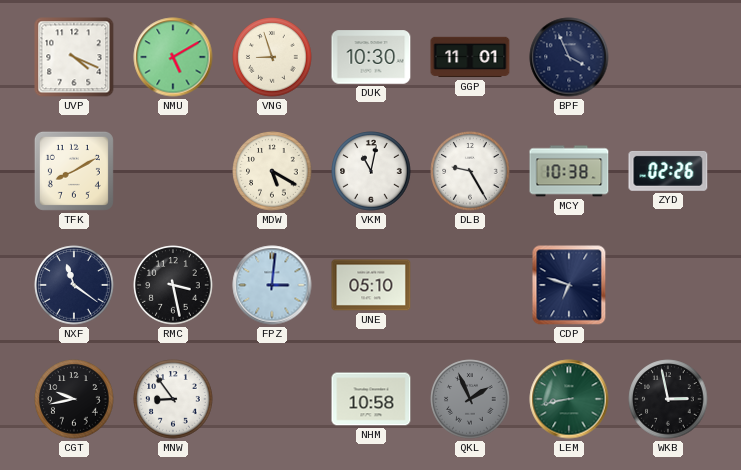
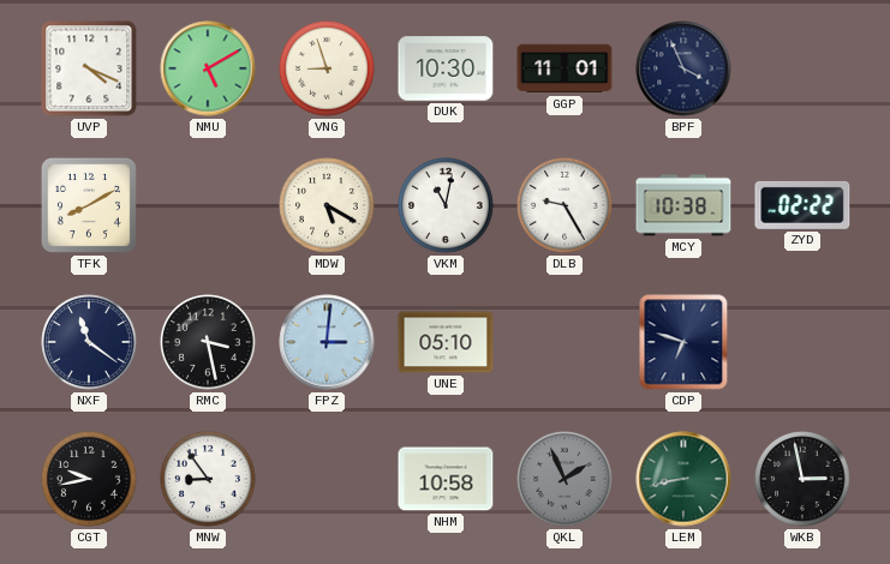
ZYD: 02:26 -> 02:22
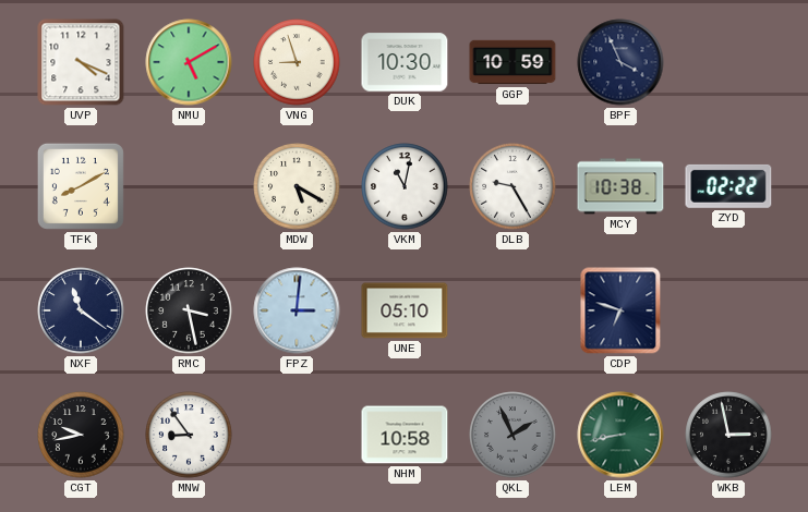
GGP: 11:01 -> 10:59
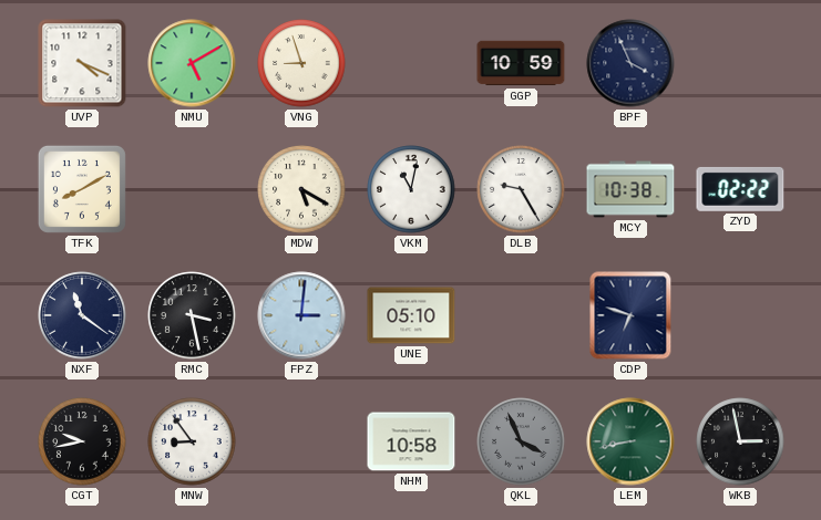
DUK: 10:30 -> none
QKL: 1:56 -> 3:56
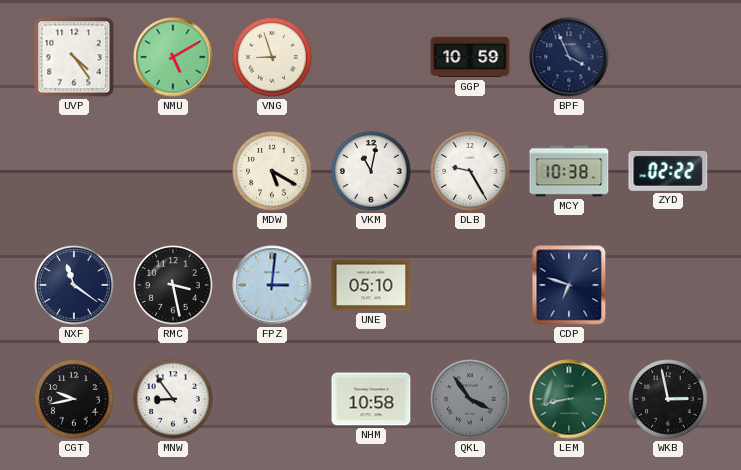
UVP: 4:19 -> 4:24
TFK: 8:10 -> none
QKL: 3:56 -> 3:54
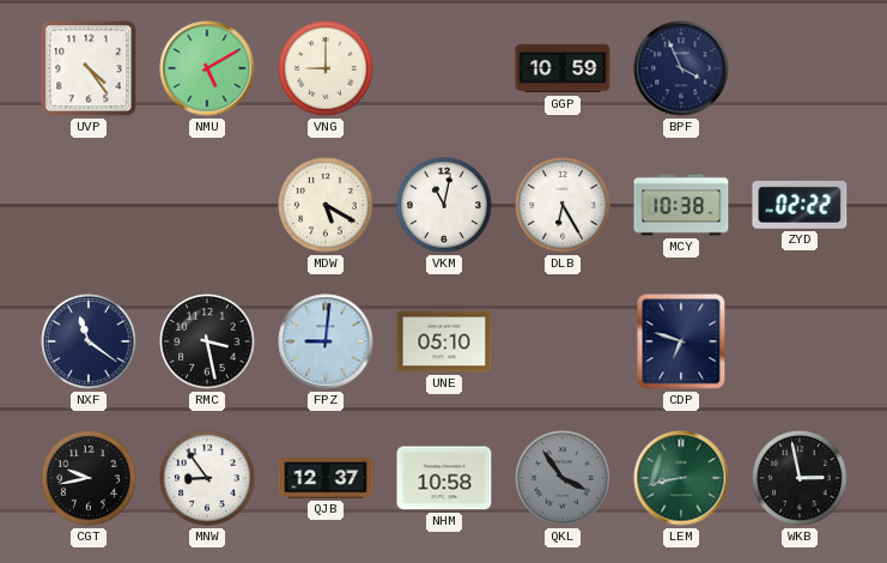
VNG: 8:57 -> 9:00
DLB: 9:25 -> 6:25
FPZ: 3:01 -> 9:01
QJB: none -> 12:37
